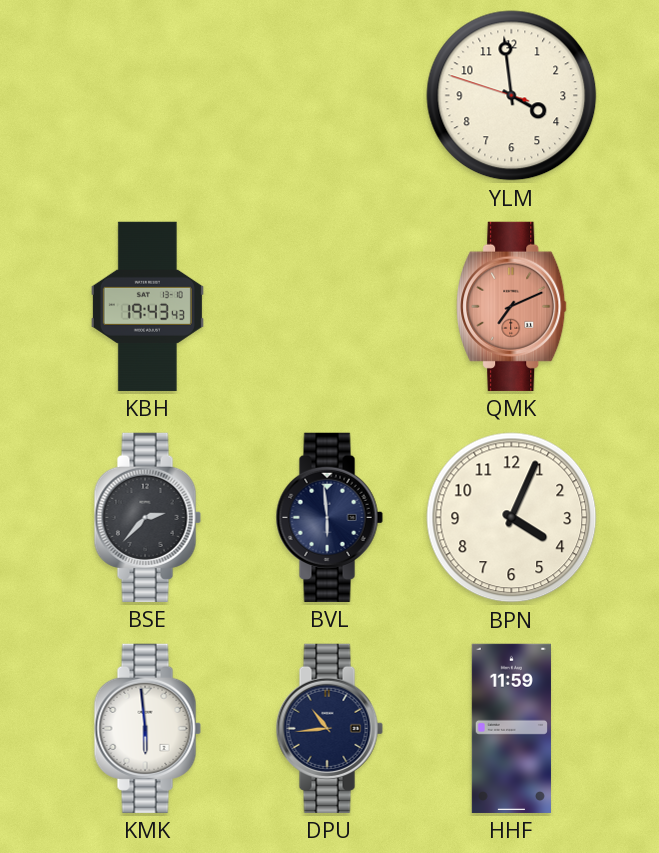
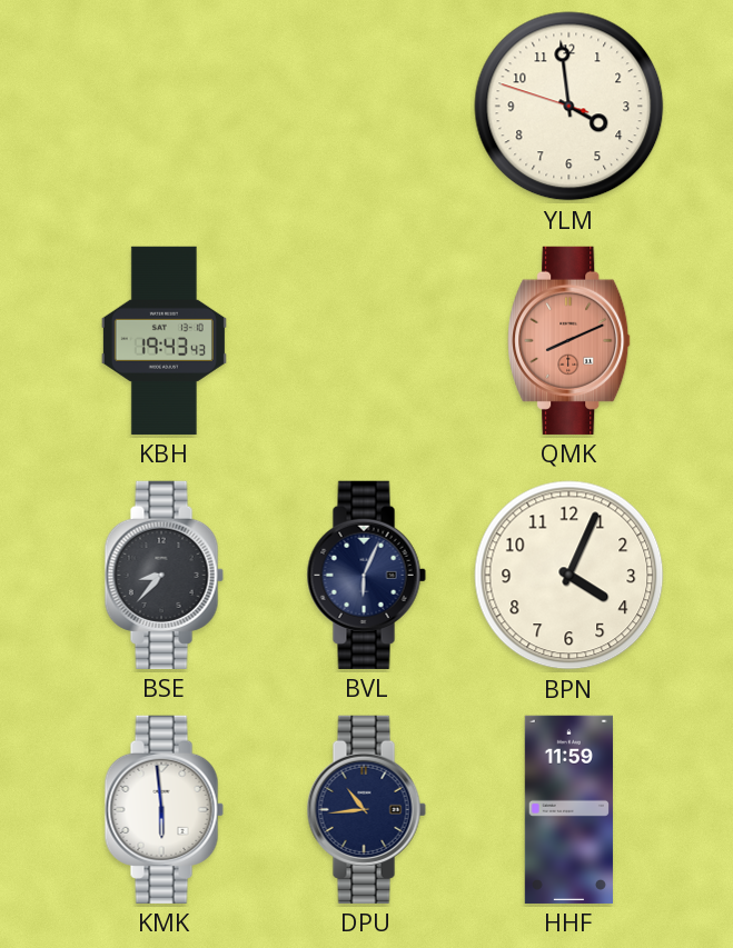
QMK: 7:11 -> 8:11
BSE: 2:37 -> 8:37
BVL: 5:59 -> 6:04
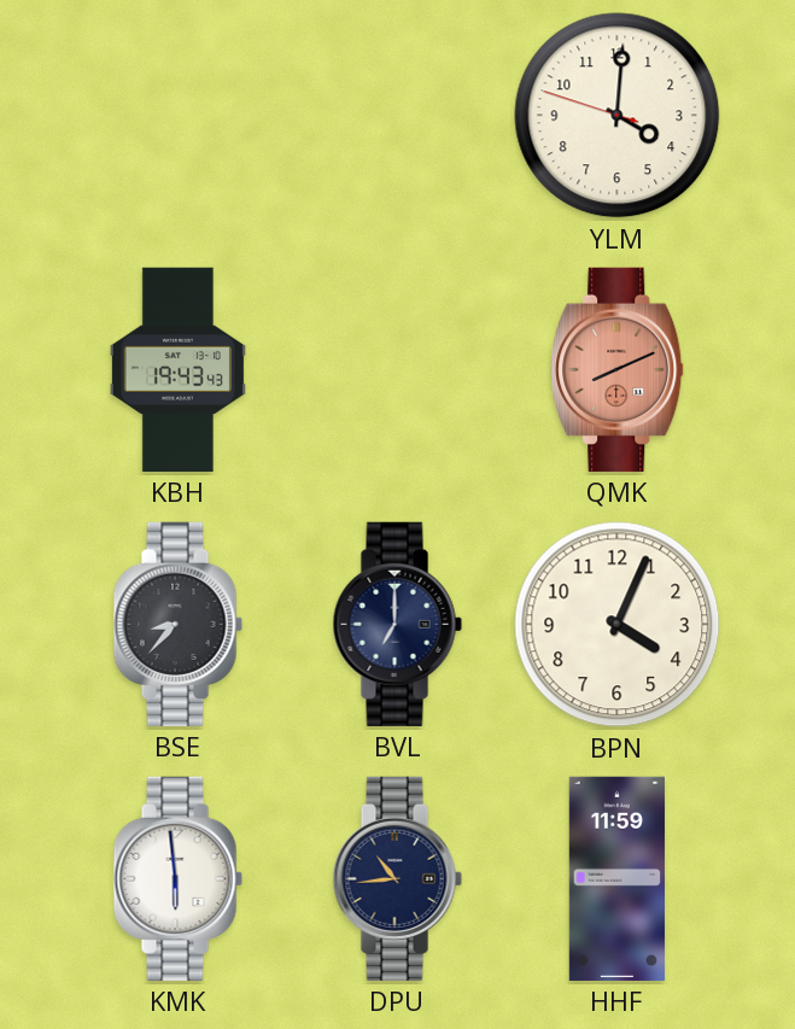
YLM: 3:58 -> 4:00
BVL: 6:04 -> 7:00
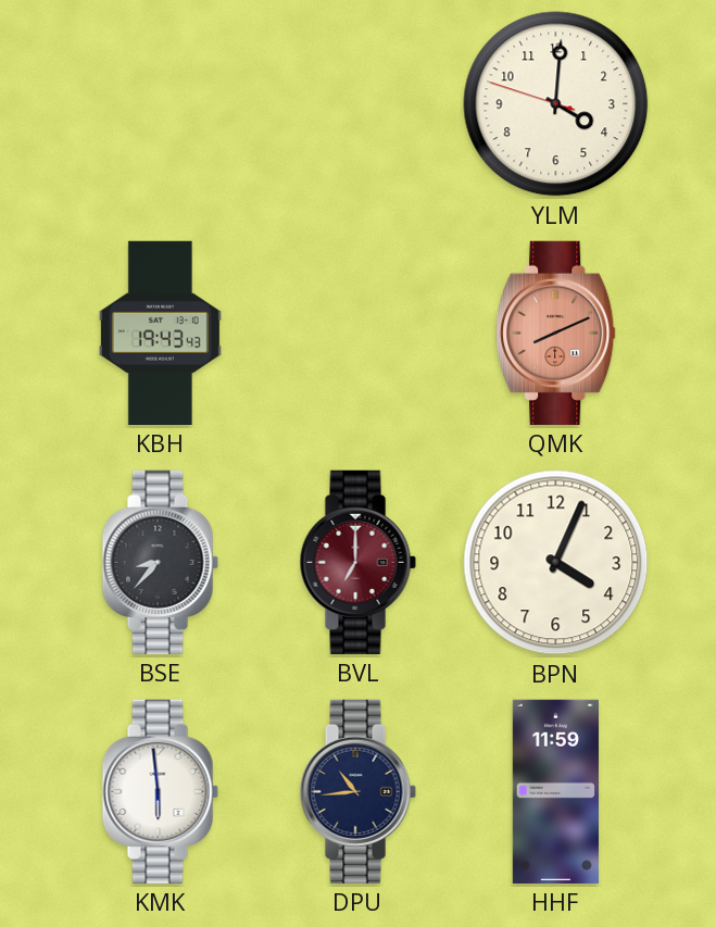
BVL dial: navy -> burgundy
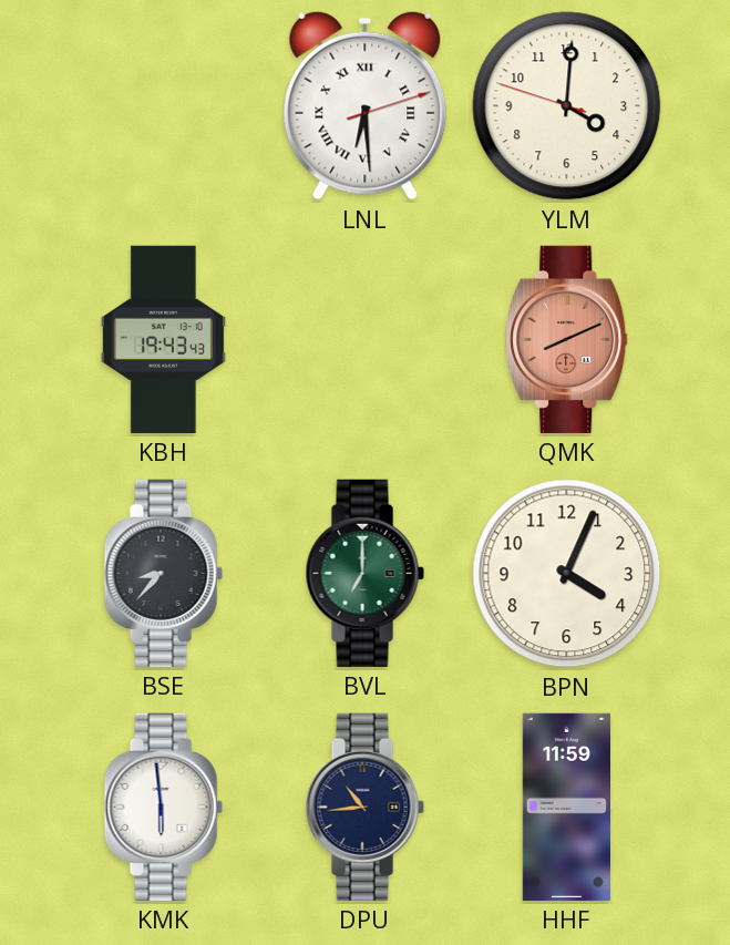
LNL: none -> 6:29
BVL dial: burgundy -> green
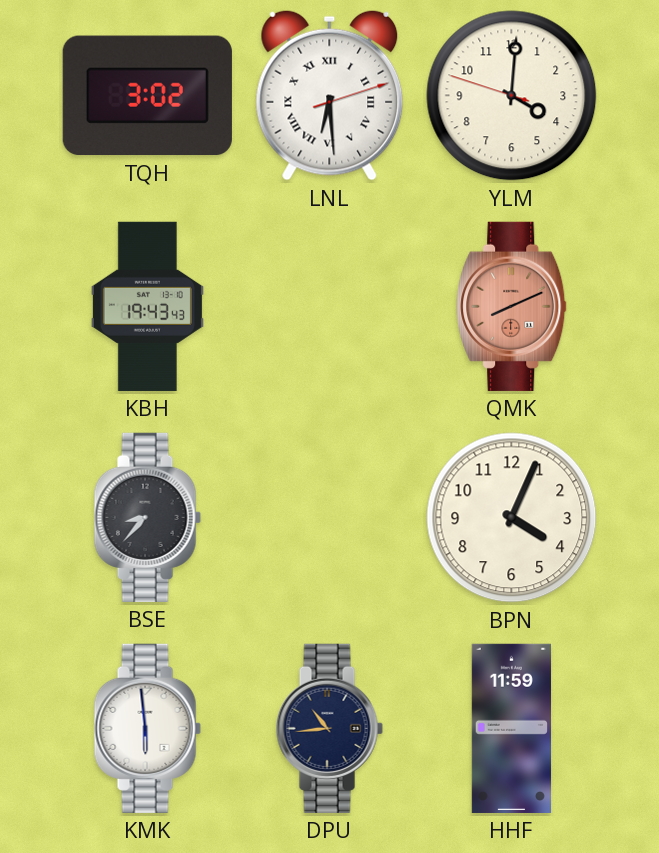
TQH: none -> 3:02
BVL: 7:00 -> none
